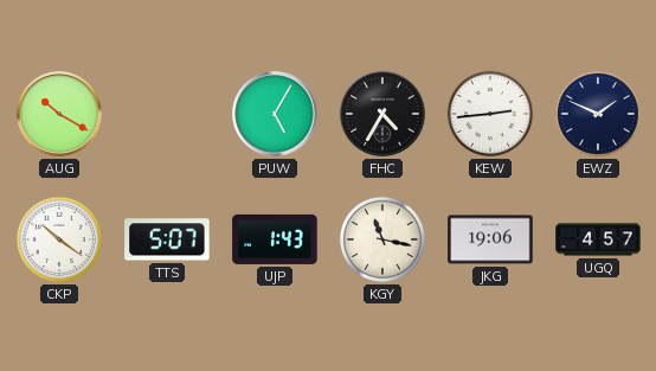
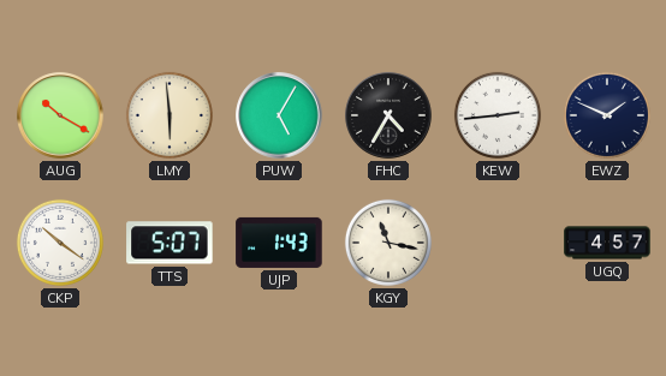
LMY: none -> 5:59
JKG: 19:06 -> none
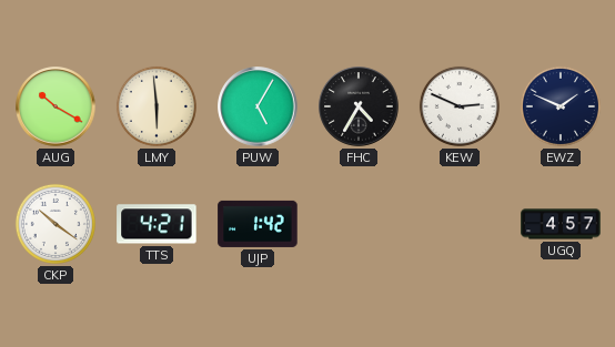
KEW: 2:44 -> 2:49
TTS: 5:07 -> 4:21
UJP: 1:43 -> 1:42
KGY: 11:17 -> none
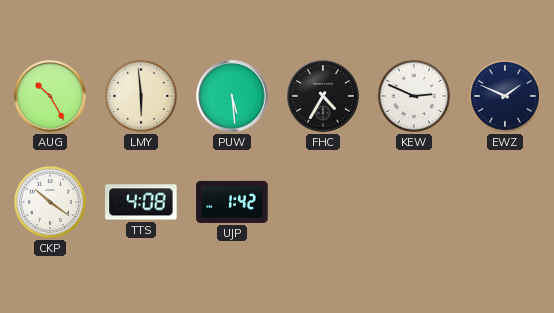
AUG: 10:20 -> 10:25
PUW: 5:05 -> 5:29
TTS: 4:21 -> 4:08
UGQ: 4:57 -> none
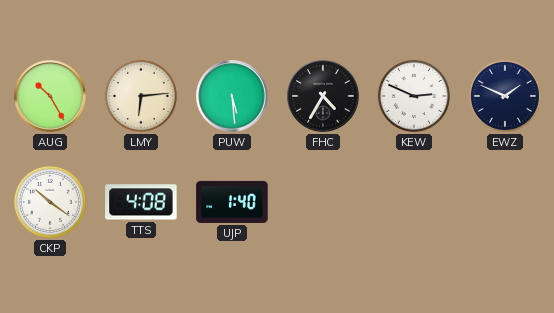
LMY: 5:59 -> 6:14
UJP: 1:42 -> 1:40
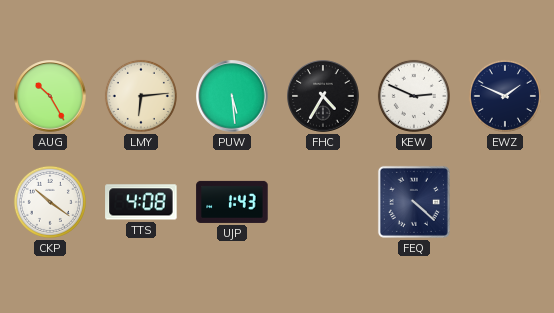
UJP: 1:40 -> 1:43
FEQ: none -> 4:22
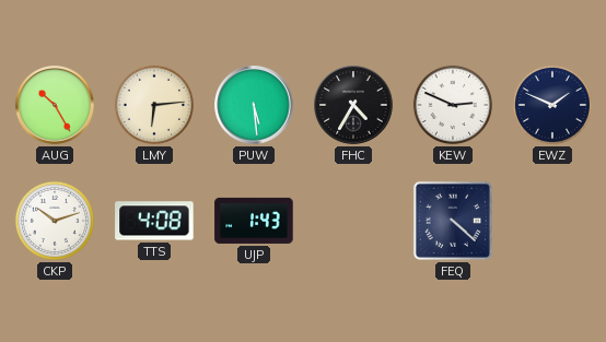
CKP: 10:21 -> 10:12
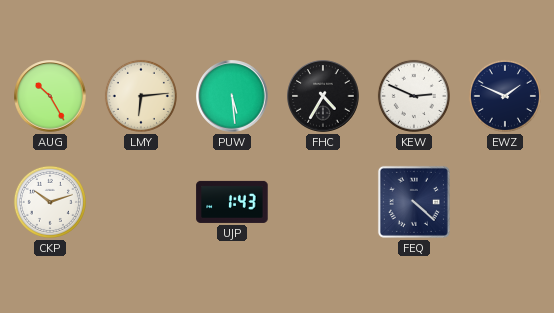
TTS: 4:08 -> none
